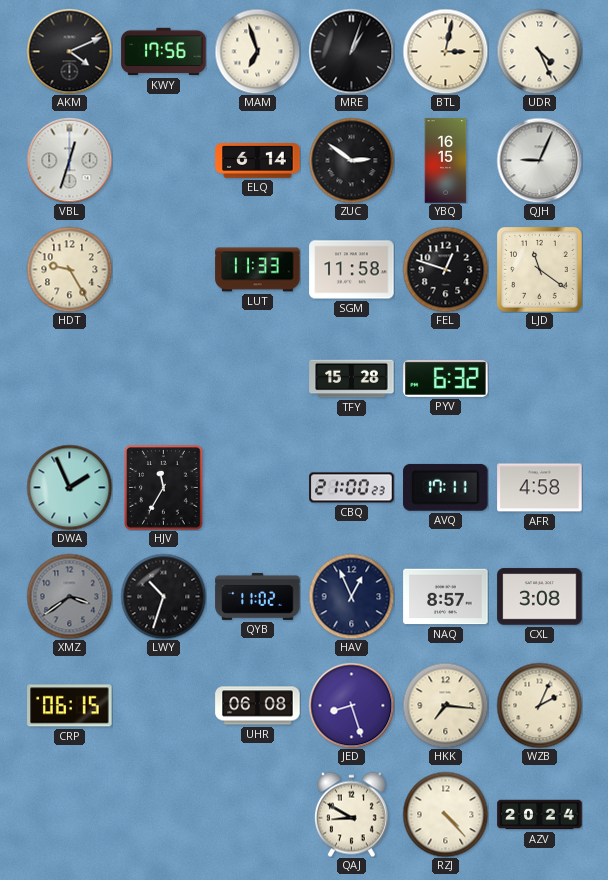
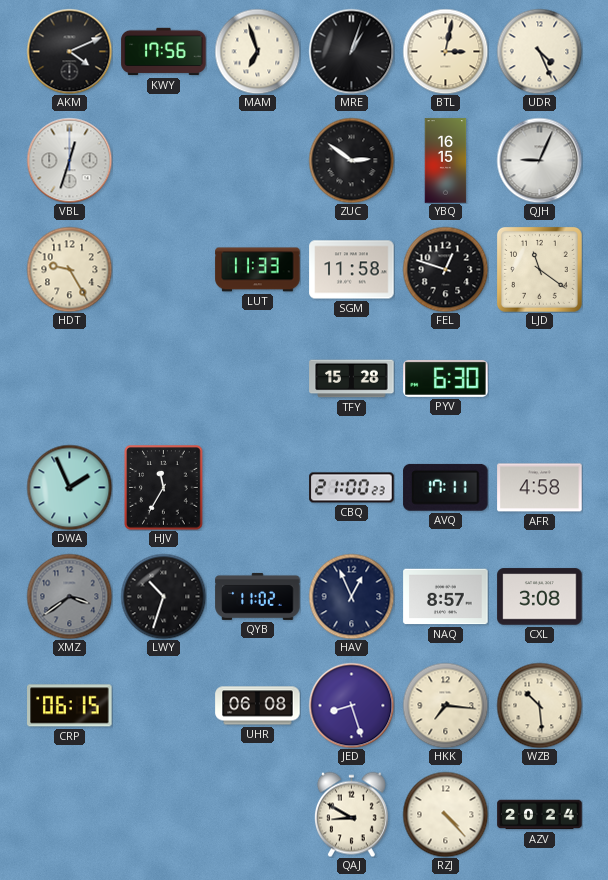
ELQ: 6:14 -> none
PYV: 6:32 -> 6:30
WZB: 2:04 -> 10:29
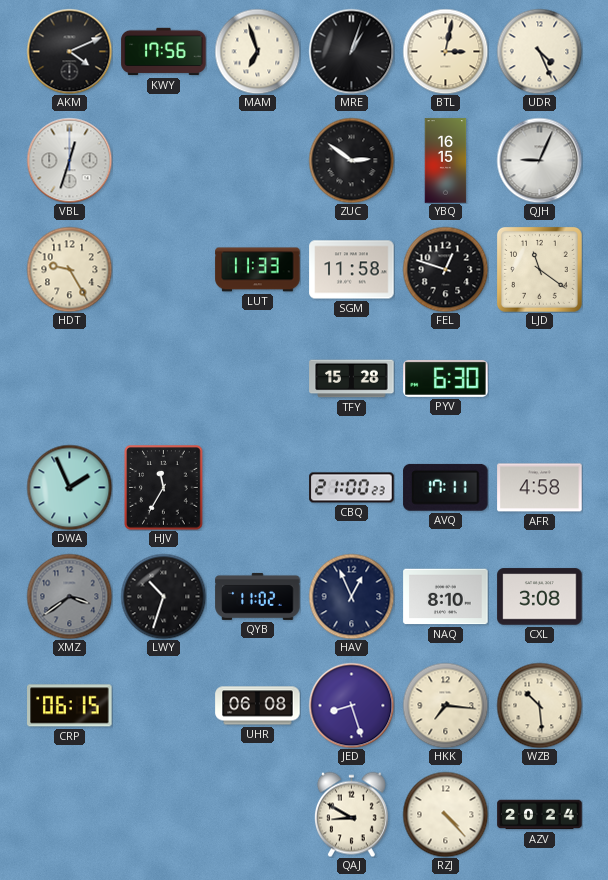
NAQ: 8:57 -> 8:10
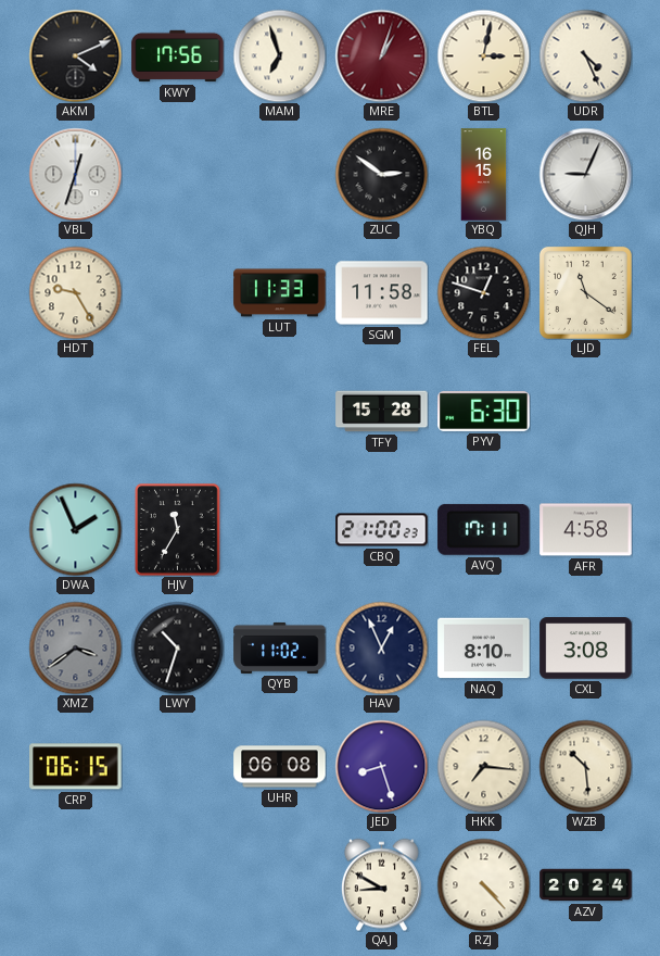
MRE dial: black -> burgundy
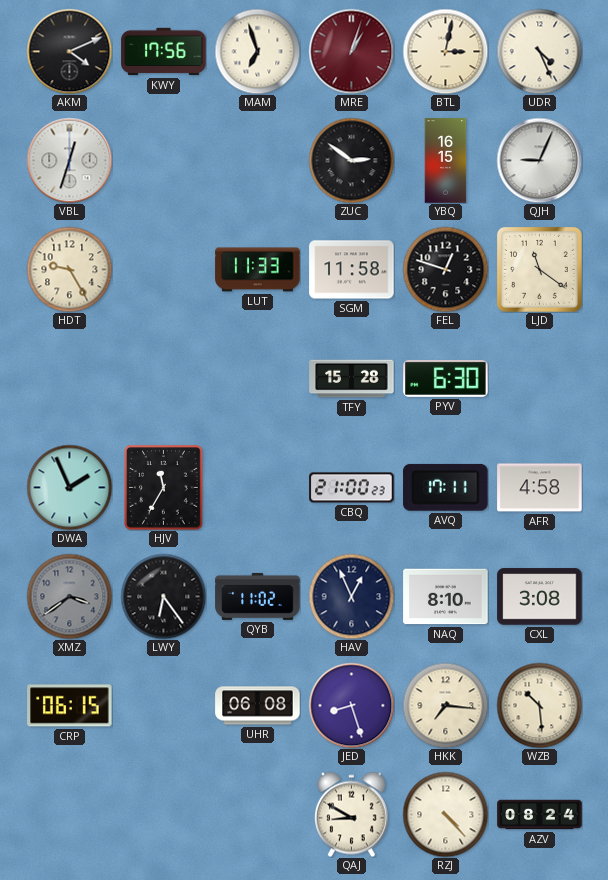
LWY: 10:33 -> 6:24
AZV: 20:24 -> 08:24
